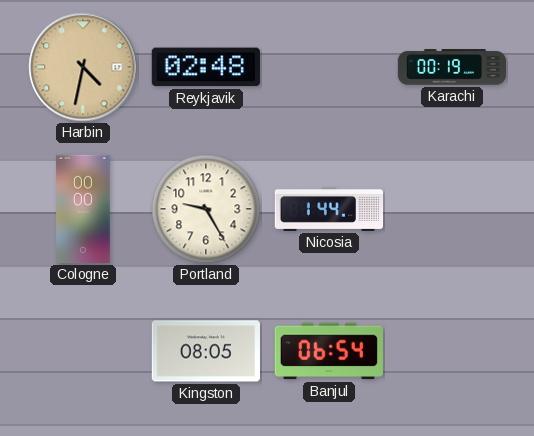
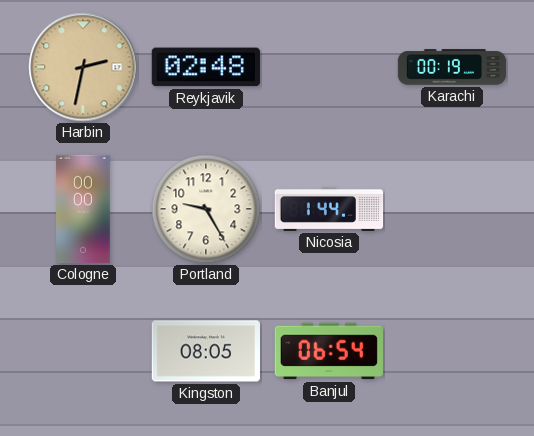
Harbin: 4:32 -> 2:32
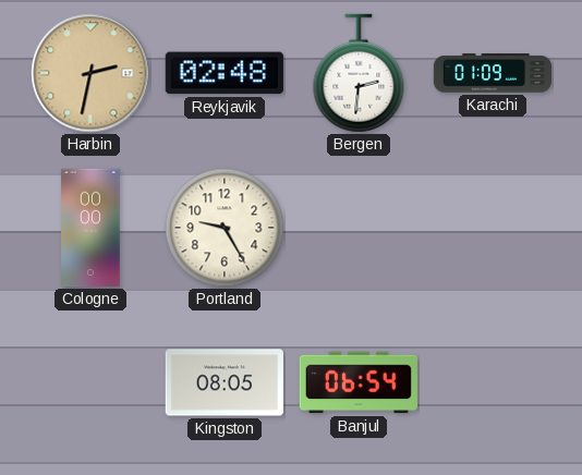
Bergen: none -> 2:31
Karachi: 00:19 -> 01:09
Nicosia: 1:44 -> none
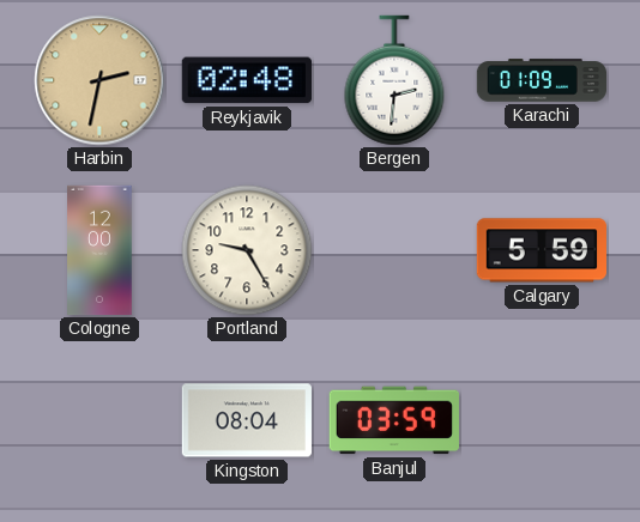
Cologne: 00:00 -> 12:00
Calgary: none -> 5:59
Kingston: 08:05 -> 08:04
Banjul: 06:54 -> 03:59
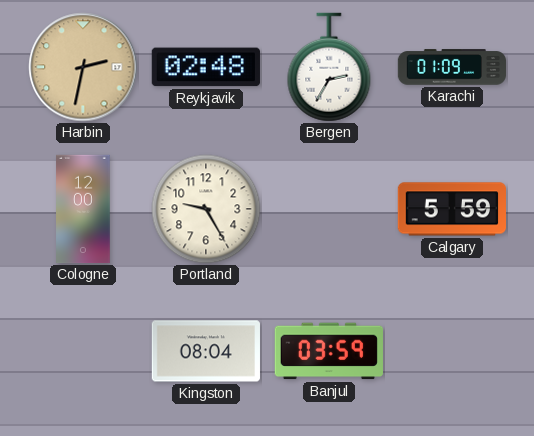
Bergen: 2:31 -> 2:35
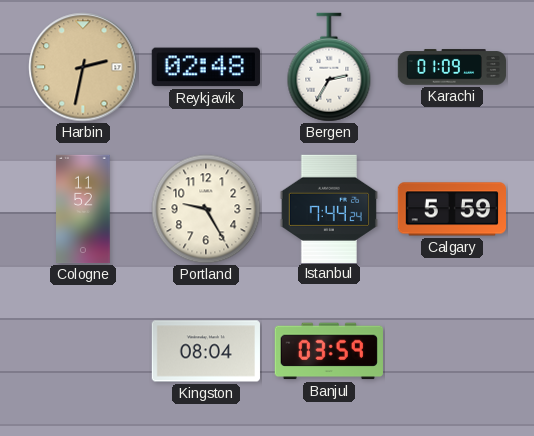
Cologne: 12:00 -> 11:52
Istanbul: none -> 7:44
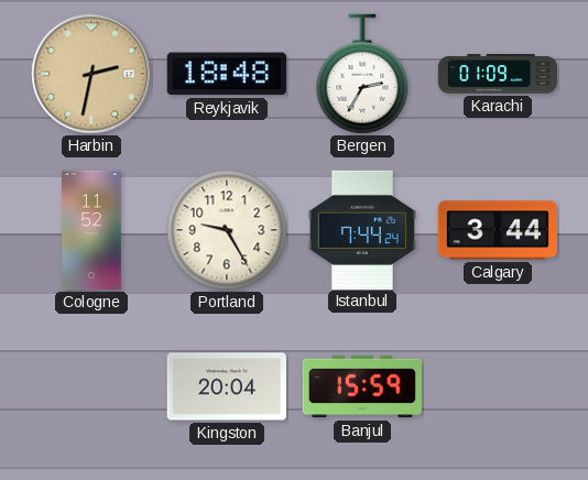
Reykjavik: 02:48 -> 18:48
Calgary: 5:59 -> 3:44
Kingston: 08:04 -> 20:04
Banjul: 03:59 -> 15:59
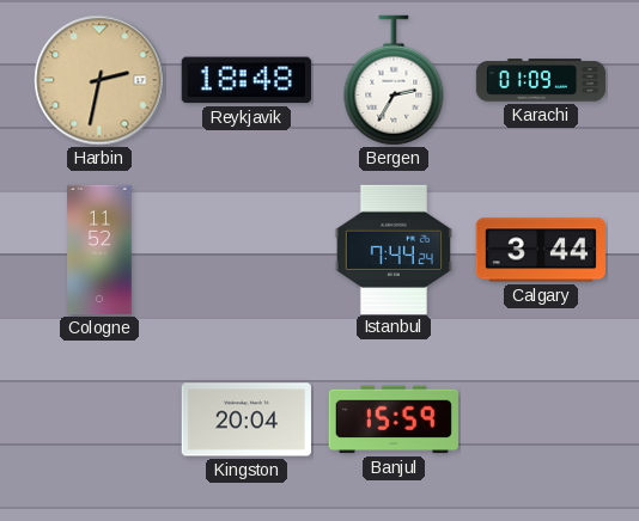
Portland: 9:25 -> none
